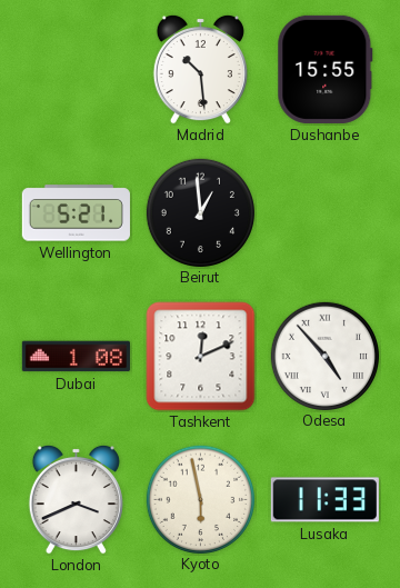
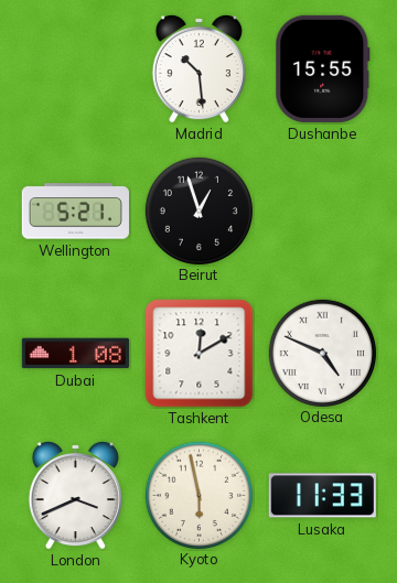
Beirut: 12:59 -> 12:57
Tashkent: 12:11 -> 12:10
Odesa: 4:53 -> 4:49
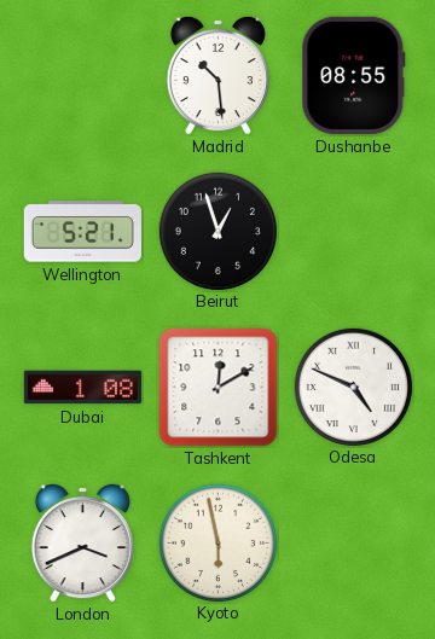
Dushanbe: 15:55 -> 08:55
Lusaka: 11:33 -> none
